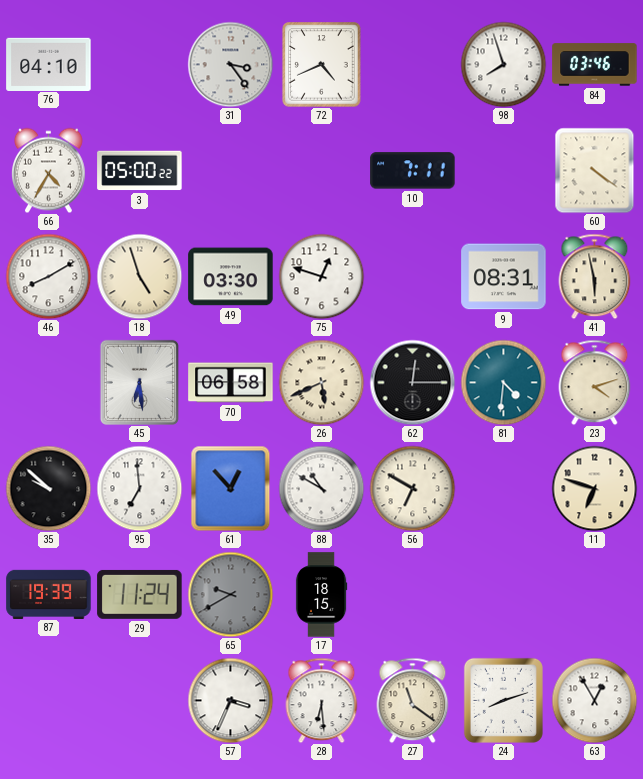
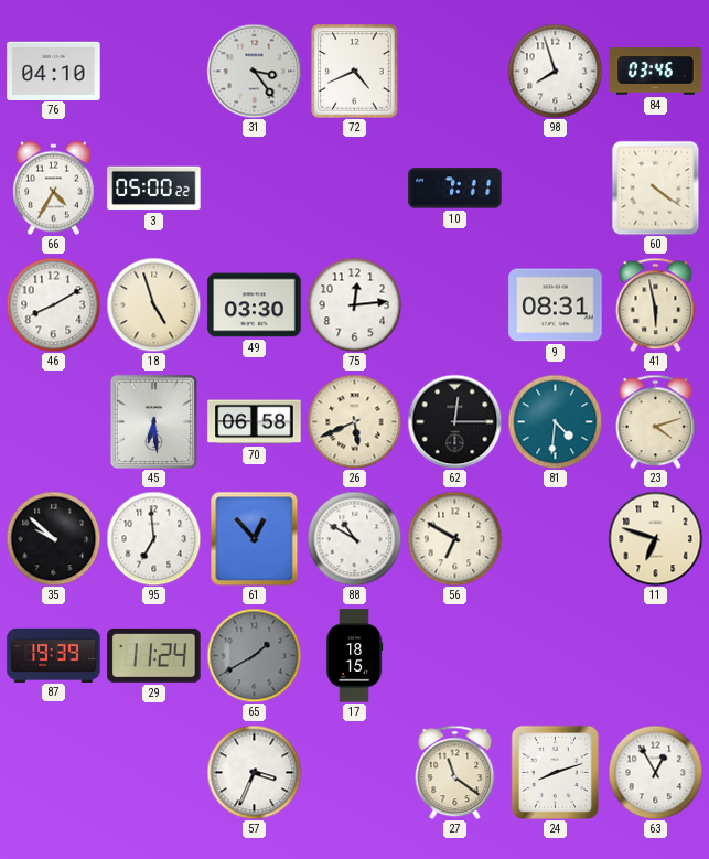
75: 12:48 -> 12:14
65: 9:40 -> 1:40
28: 6:29 -> none
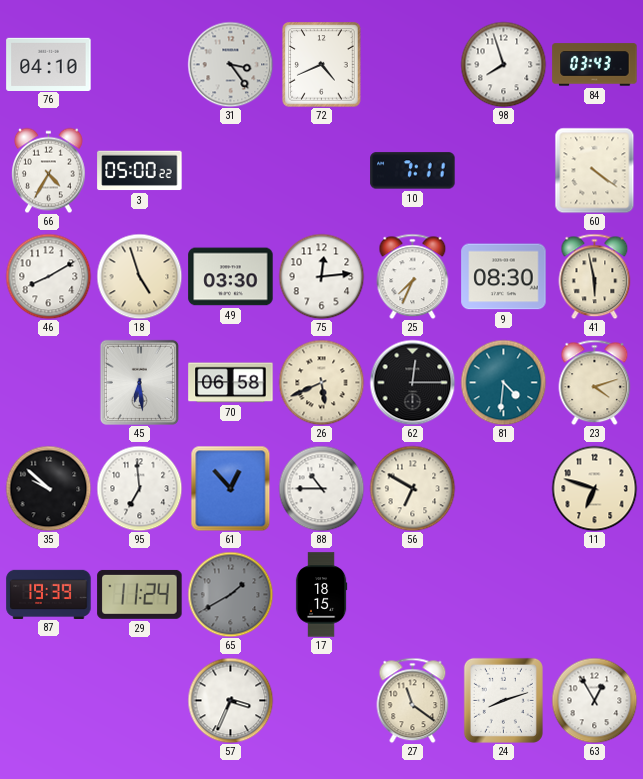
84: 03:46 -> 03:43
25: none -> 7:34
9: 08:31 -> 08:30
88: 10:50 -> 10:45
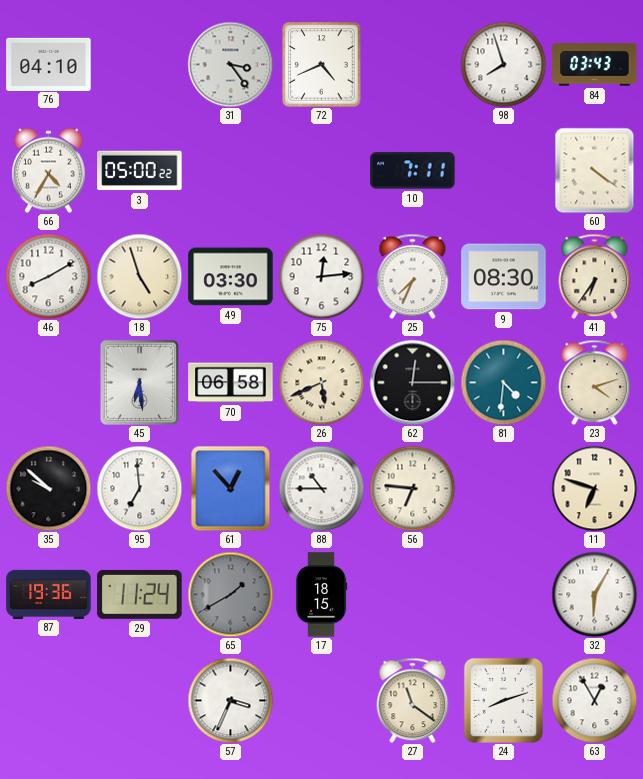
41: 5:58 -> 6:36
56: 6:50 -> 6:46
87: 19:39 -> 19:36
32: none -> 6:05
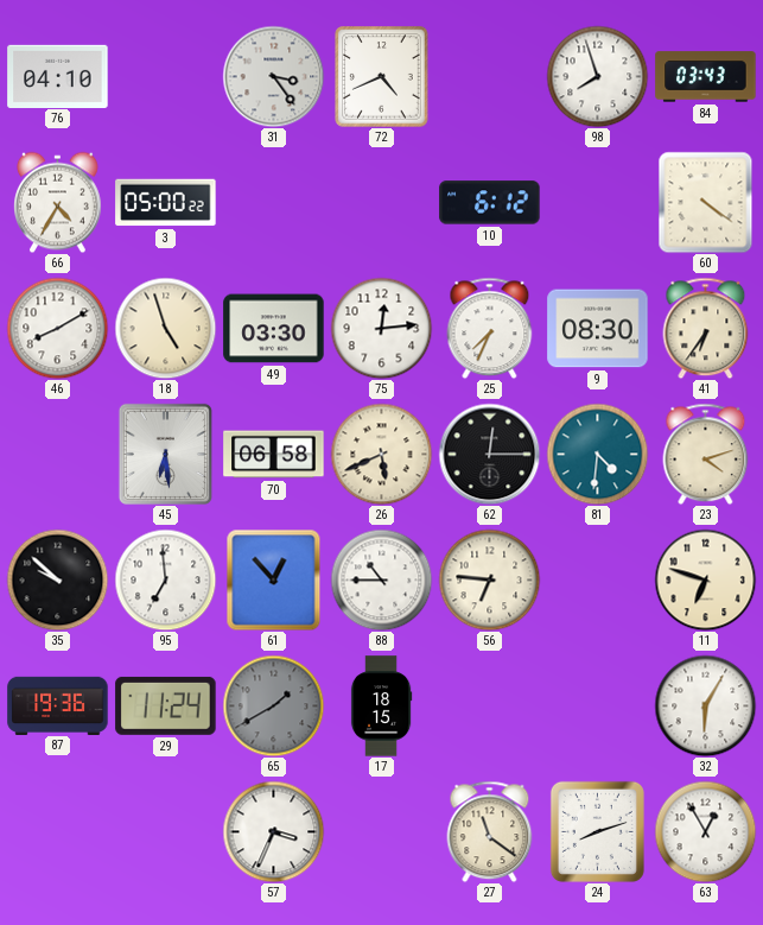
10: 7:11 -> 6:12
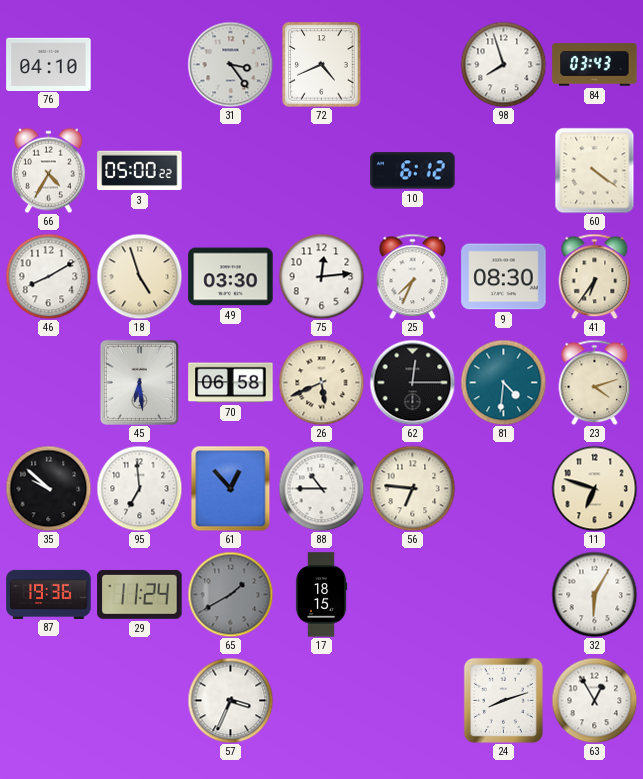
27: 11:21 -> none
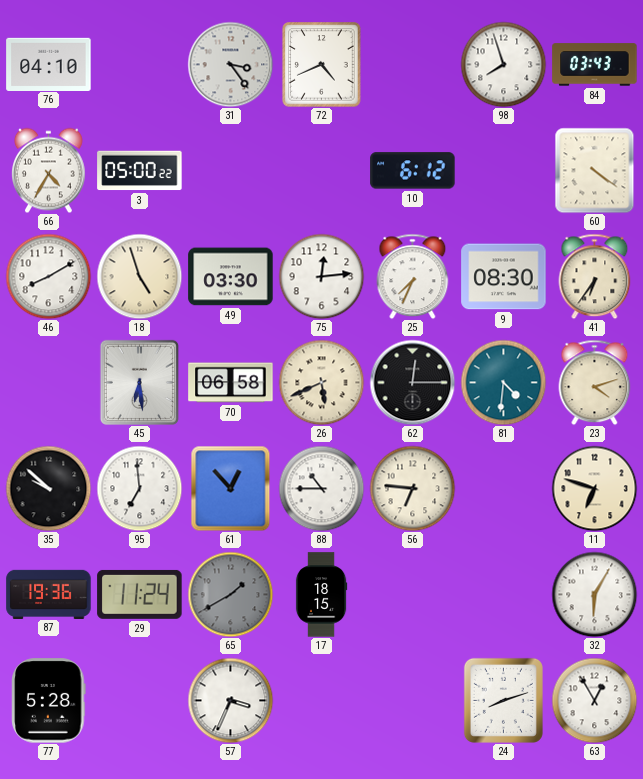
77: none -> 5:28
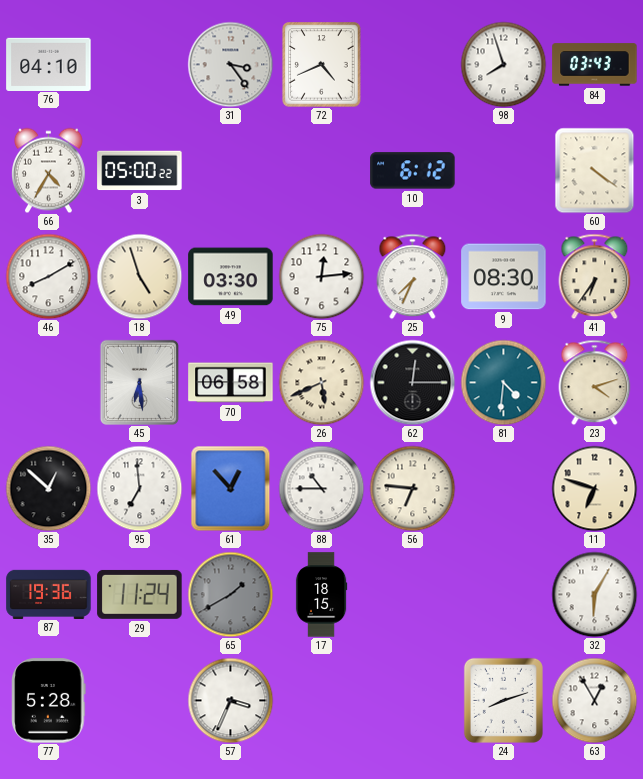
35: 9:52 -> 12:52
